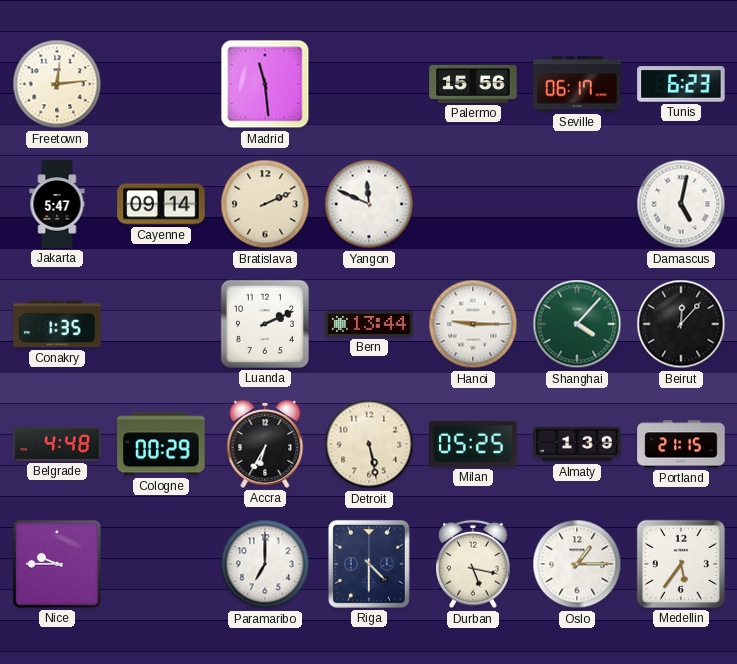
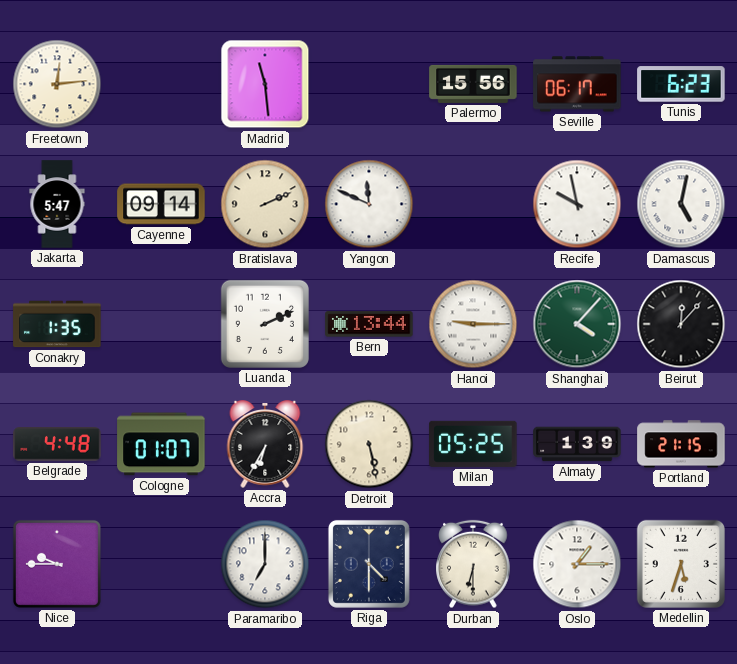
Recife: none -> 9:58
Cologne: 00:29 -> 01:07
Durban: 5:17 -> 6:30
Medellin: 5:36 -> 5:33
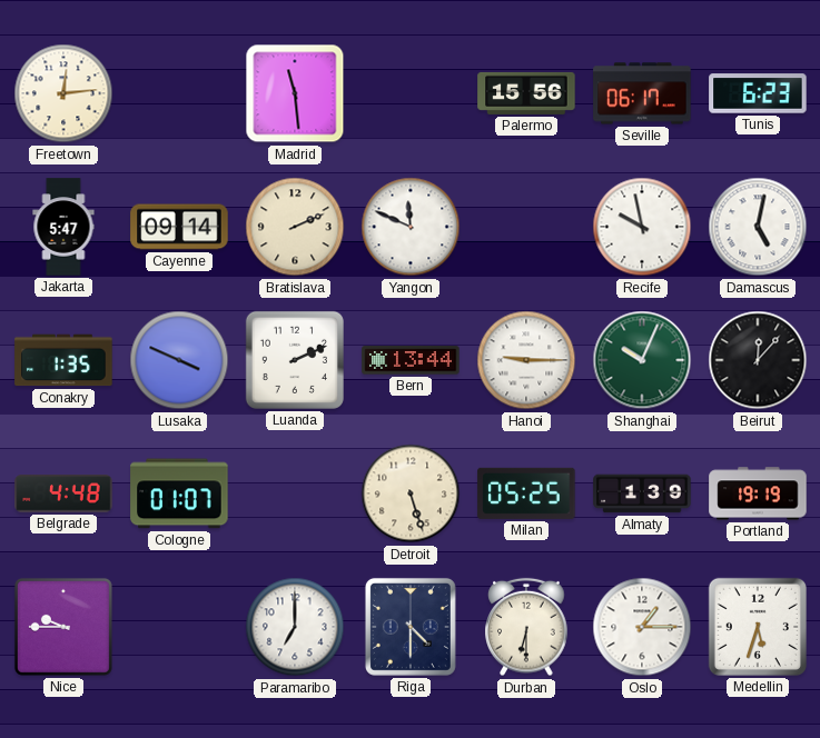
Lusaka: none -> 3:49
Shanghai: 4:07 -> 10:04
Accra: 6:35 -> none
Detroit: 5:28 -> 5:27
Portland: 21:15 -> 19:19
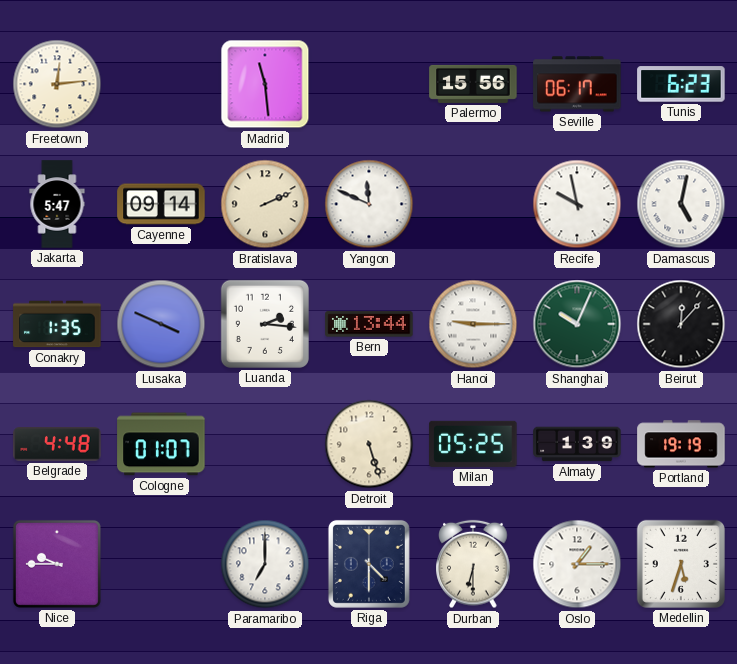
Luanda: 2:11 -> 2:16
